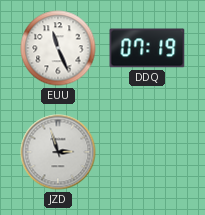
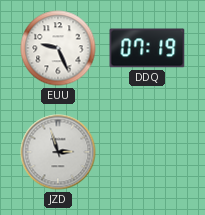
EUU: 11:26 -> 9:26
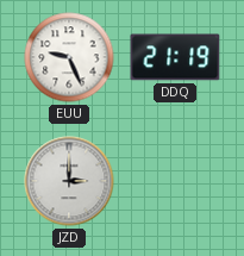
DDQ: 07:19 -> 21:19
JZD: 2:57 -> 3:00
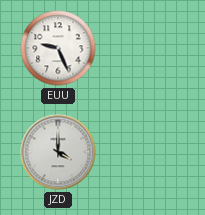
DDQ: 21:19 -> none
JZD: 3:00 -> 4:00
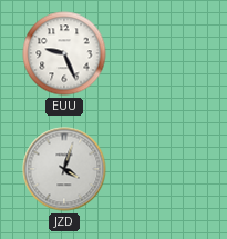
JZD: 4:00 -> 4:03
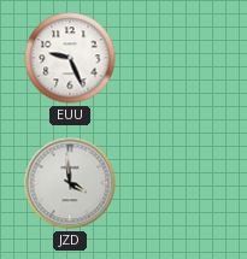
JZD: 4:03 -> 3:59
